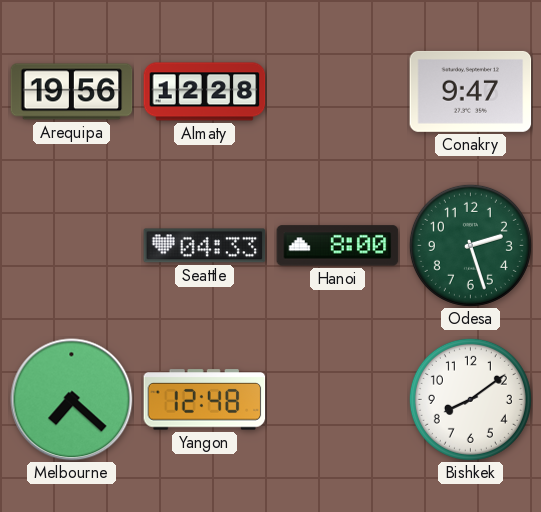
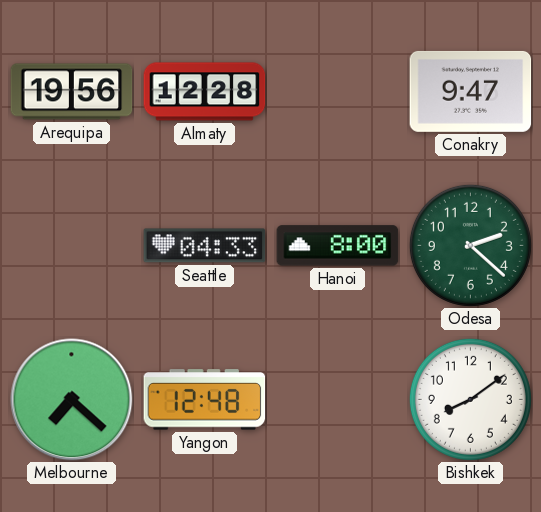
Odesa: 2:27 -> 2:22
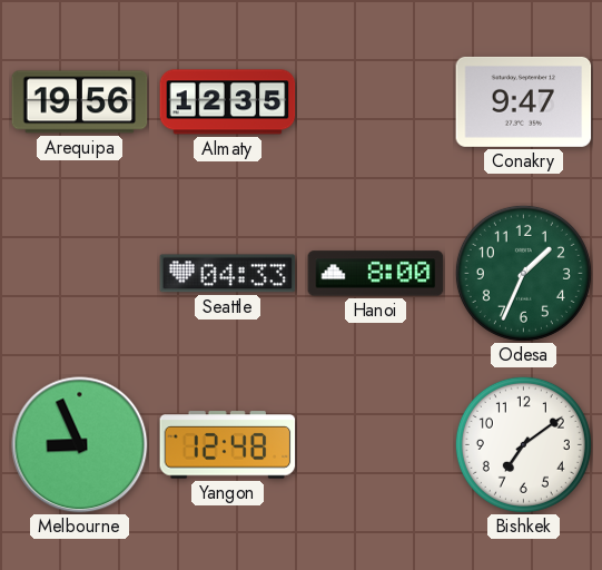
Almaty: 12:28 -> 12:35
Odesa: 2:22 -> 1:34
Melbourne: 7:22 -> 8:56
Bishkek: 8:09 -> 7:09
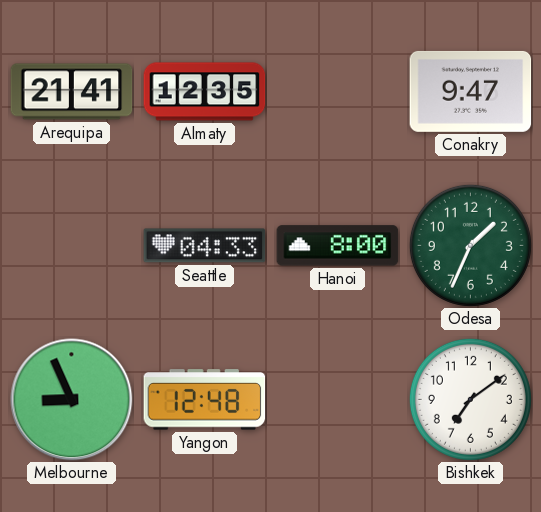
Arequipa: 19:56 -> 21:41
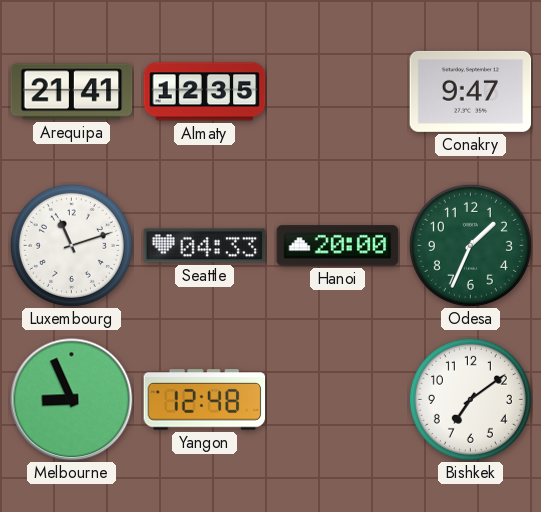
Luxembourg: none -> 11:12
Hanoi: 8:00 -> 20:00
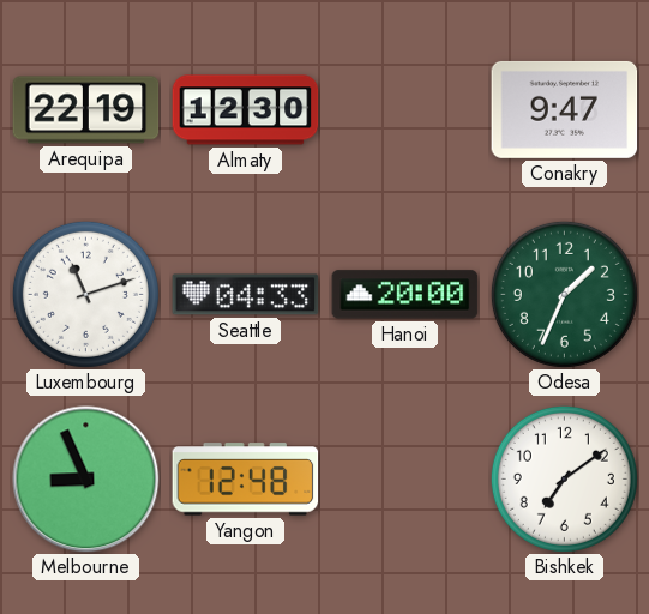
Arequipa: 21:41 -> 22:19
Almaty: 12:35 -> 12:30
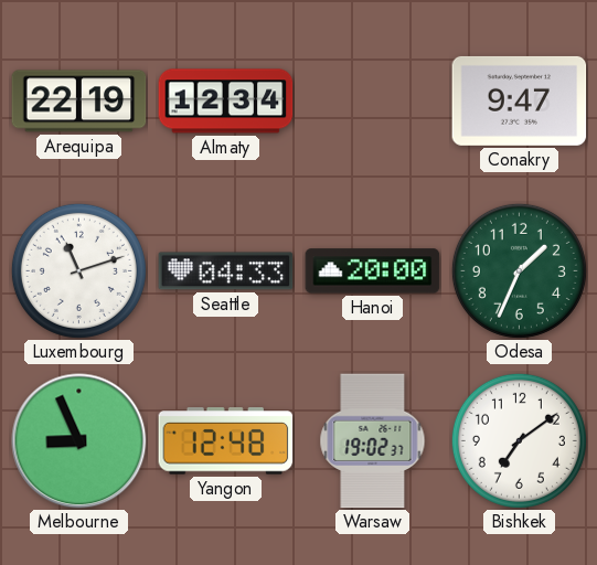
Almaty: 12:30 -> 12:34
Warsaw: none -> 19:02
